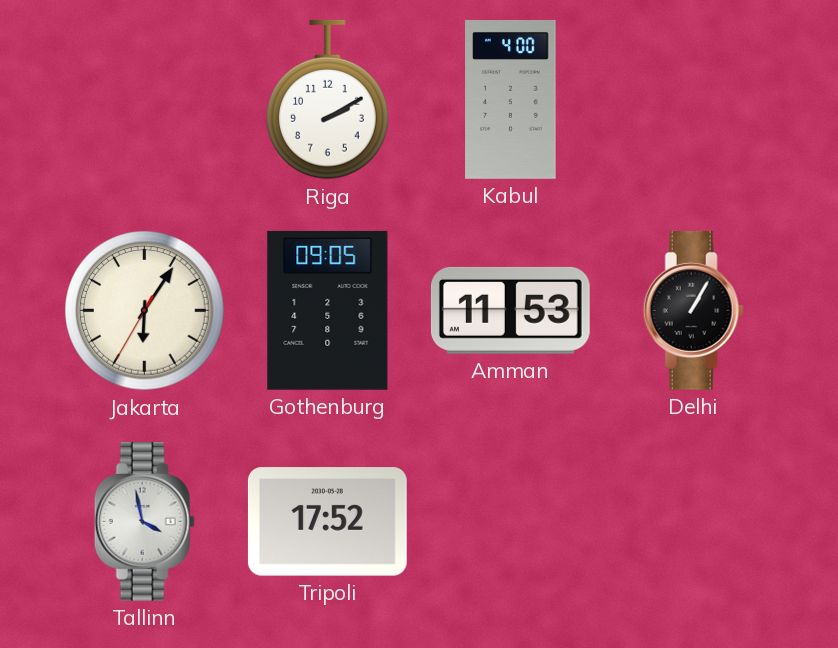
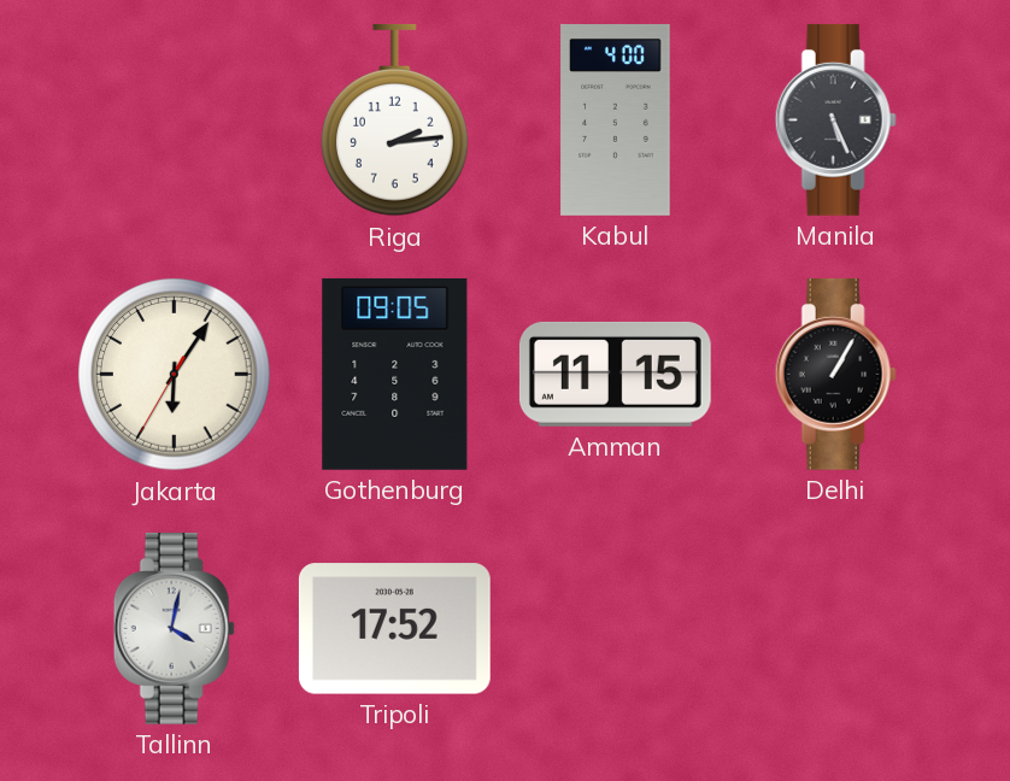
Riga: 2:10 -> 2:14
Manila: none -> 5:26
Amman: 11:53 -> 11:15
Tallinn: 3:58 -> 4:02
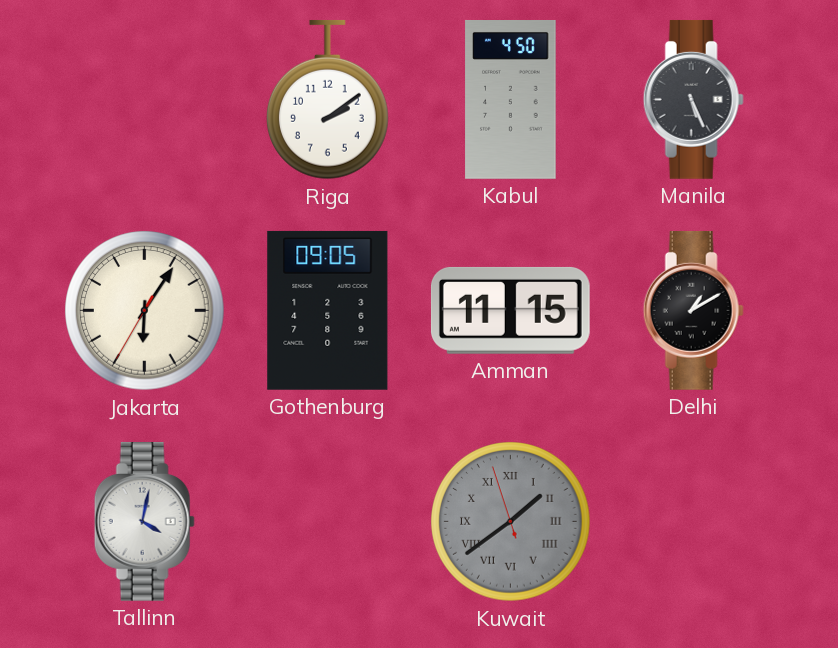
Riga: 2:14 -> 2:09
Kabul: 4:00 -> 4:50
Delhi: 1:05 -> 1:10
Tripoli: 17:52 -> none
Kuwait: none -> 1:38
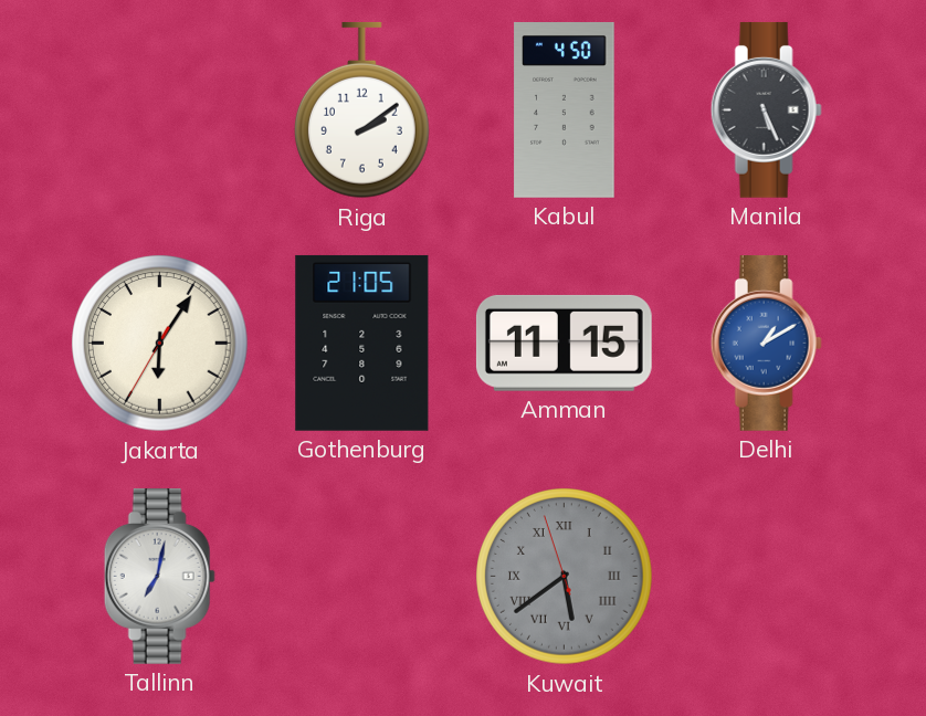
Gothenburg: 09:05 -> 21:05
Delhi dial: black -> blue
Tallinn: 4:02 -> 7:02
Kuwait: 1:38 -> 5:38
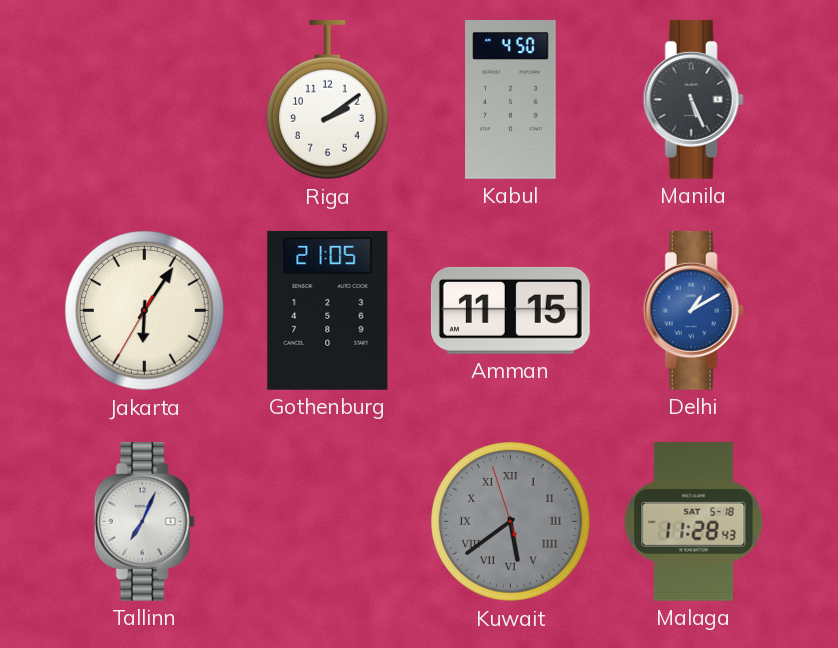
Tallinn: 7:02 -> 7:04
Malaga: none -> 11:28
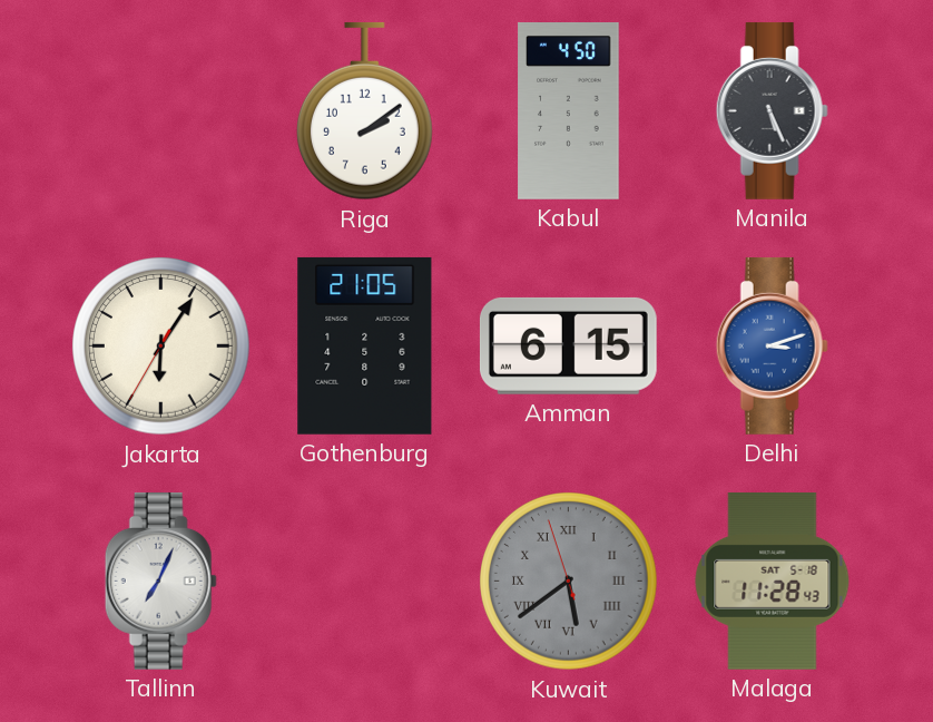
Amman: 11:15 -> 6:15
Delhi: 1:10 -> 3:12
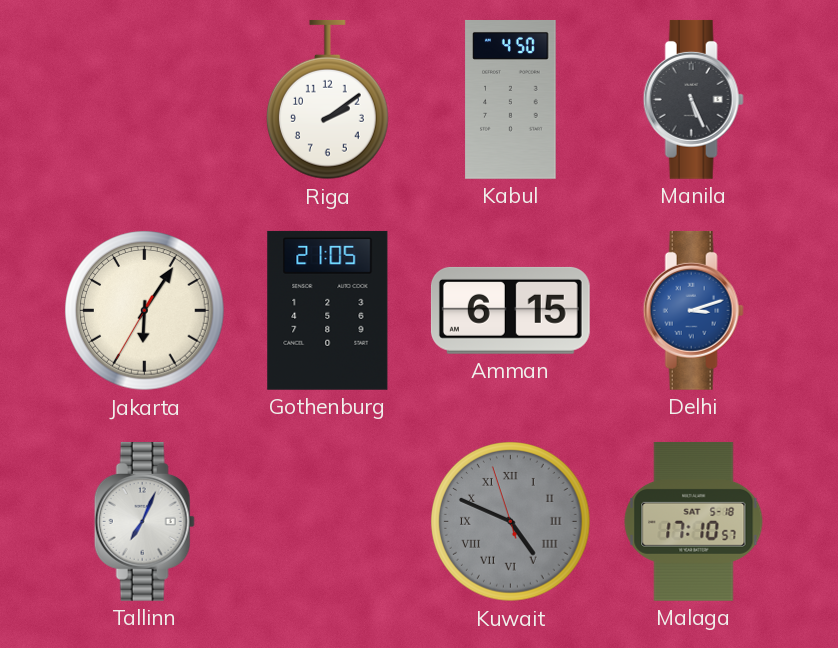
Kuwait: 5:38 -> 4:48
Malaga: 11:28 -> 17:10
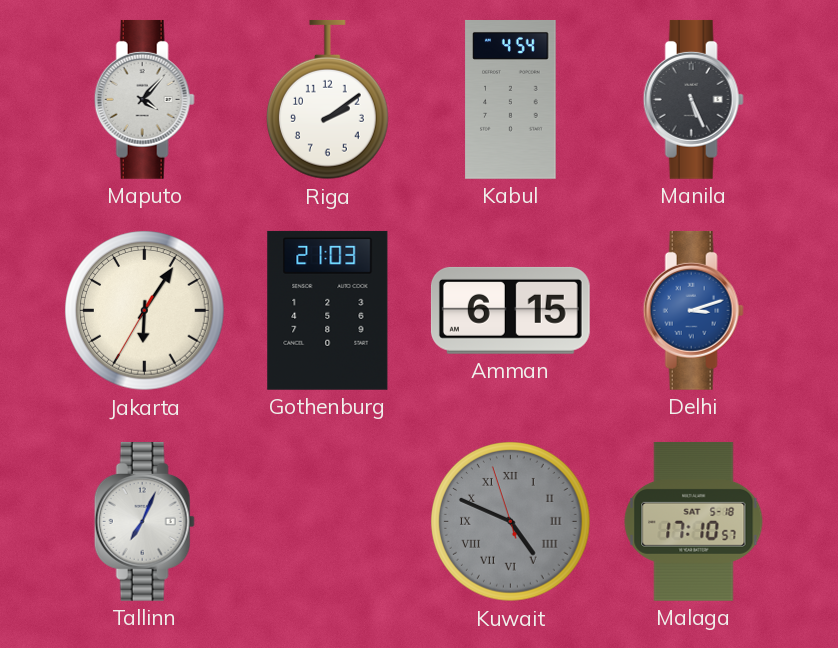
Maputo: none -> 4:07
Kabul: 4:50 -> 4:54
Gothenburg: 21:05 -> 21:03
